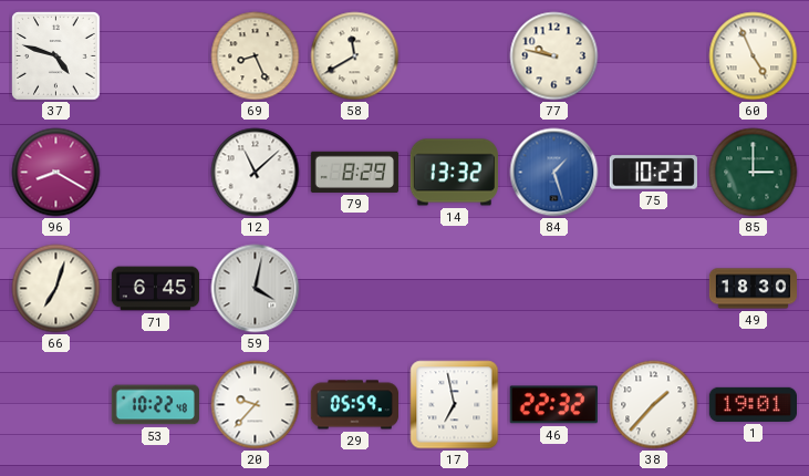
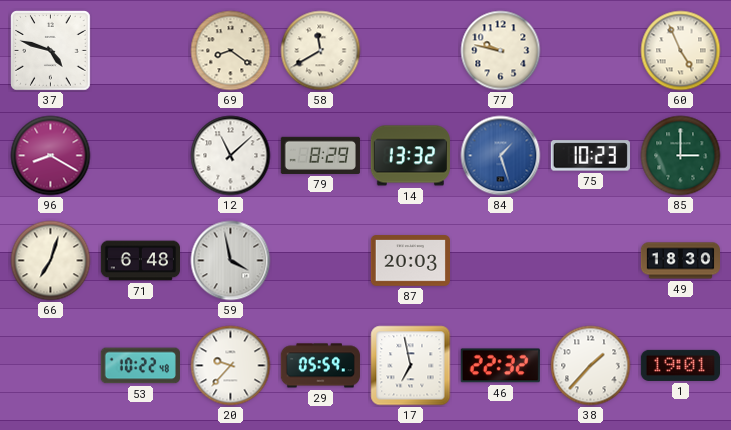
69: 8:26 -> 8:21
71: 6:45 -> 6:48
59: 4:02 -> 3:58
87: none -> 20:03
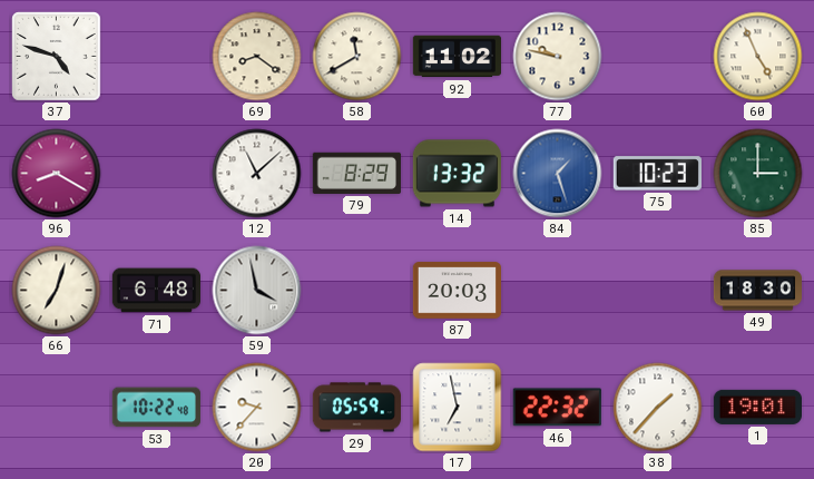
92: none -> 11:02
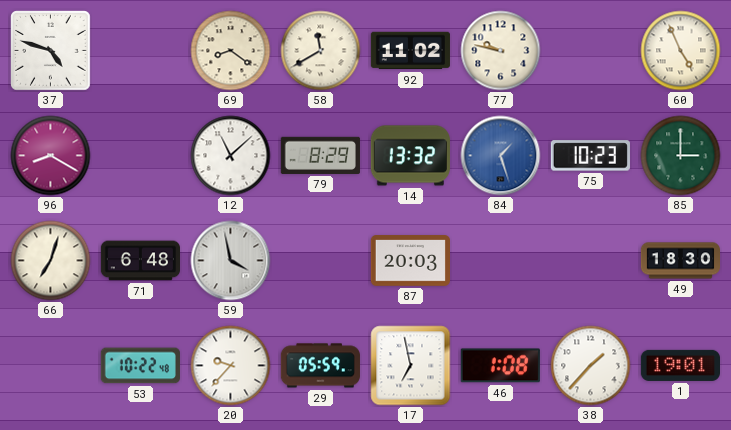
46: 22:32 -> 1:08
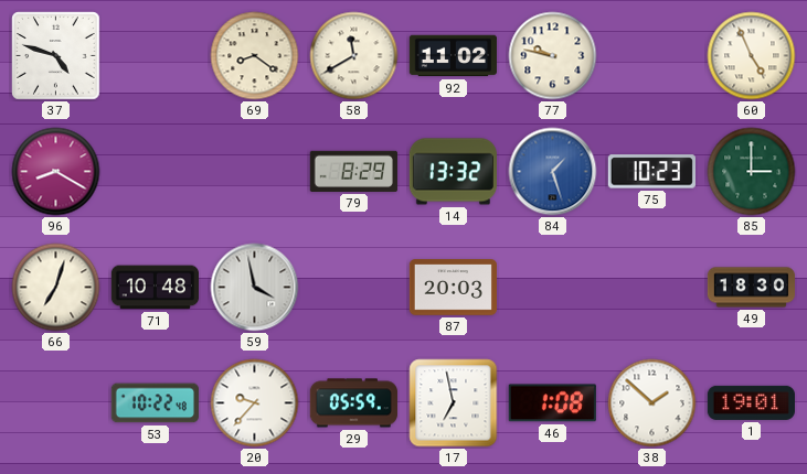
12: 11:08 -> none
71: 6:48 -> 10:48
38: 1:37 -> 1:52
